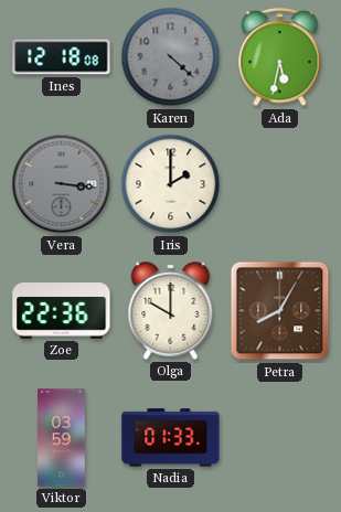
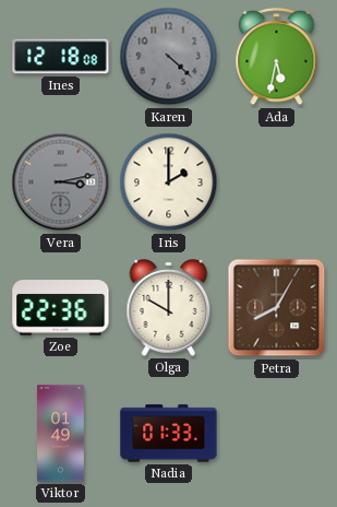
Vera: 3:16 -> 3:13
Viktor: 03:59 -> 01:49
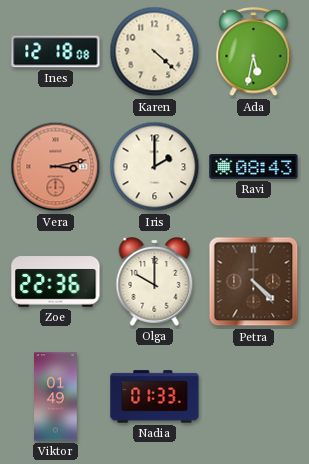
Karen dial: grey -> cream
Vera dial: grey -> salmon
Ravi: none -> 08:43
Petra: 8:05 -> 4:23
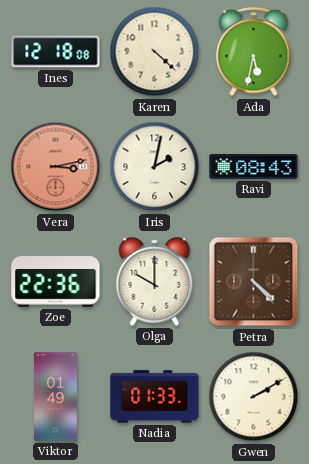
Iris: 2:00 -> 2:02
Gwen: none -> 2:10
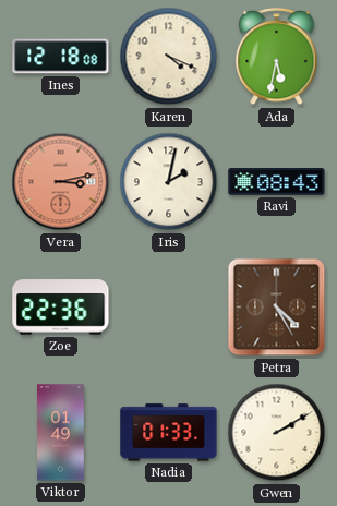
Karen: 4:22 -> 4:19
Olga: 10:00 -> none
Petra: 4:23 -> 4:25
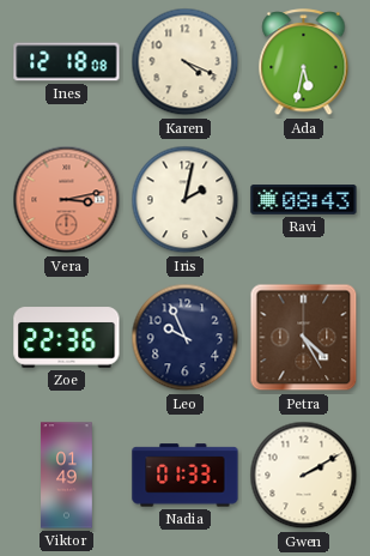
Leo: none -> 9:56
